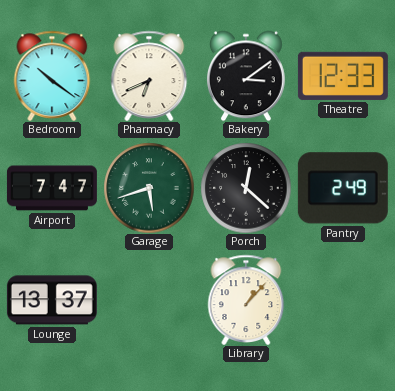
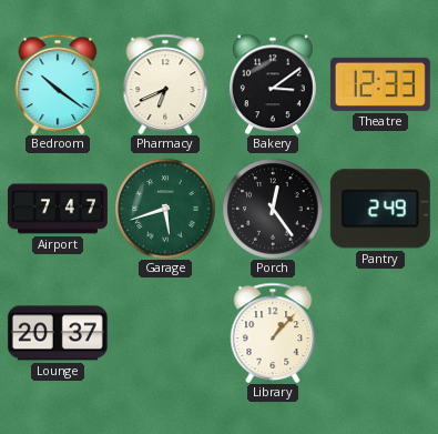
Porch: 12:22 -> 12:24
Lounge: 13:37 -> 20:37
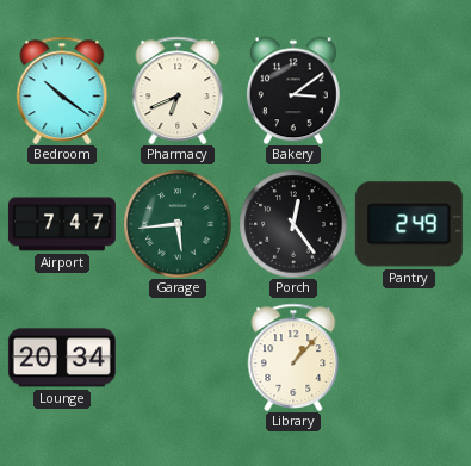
Theatre: 12:33 -> none
Garage: 5:42 -> 5:44
Lounge: 20:37 -> 20:34
